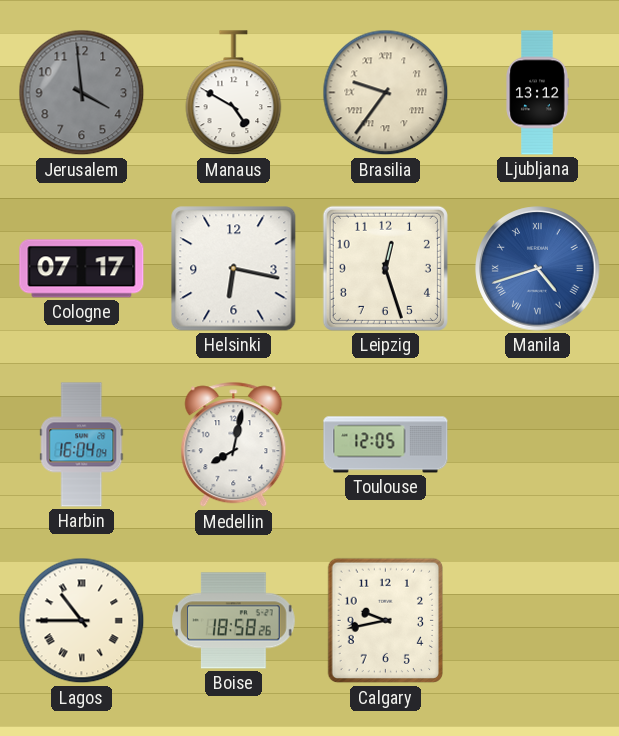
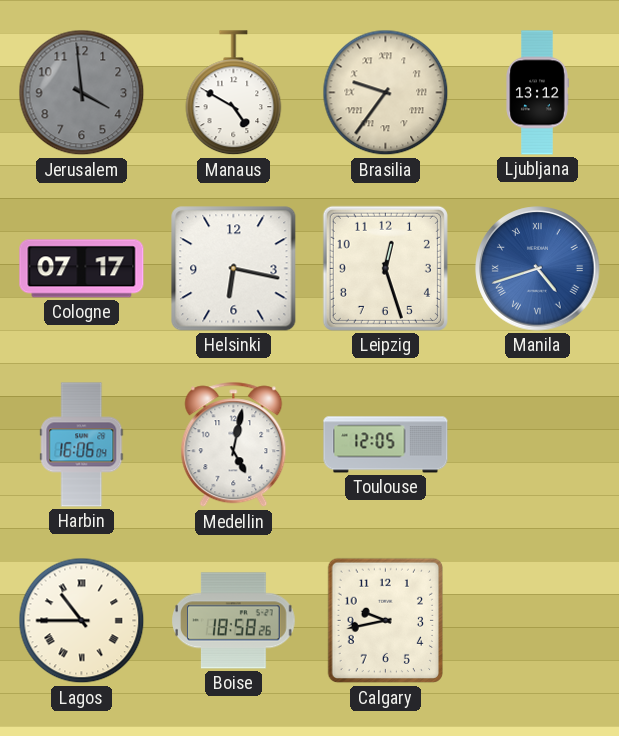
Harbin: 16:04 -> 16:06
Medellin: 8:02 -> 5:02
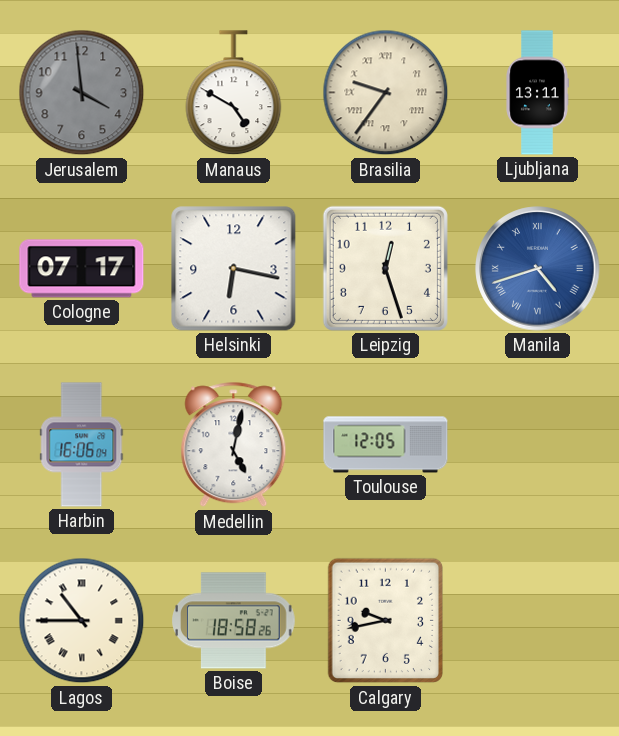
Ljubljana: 13:12 -> 13:11
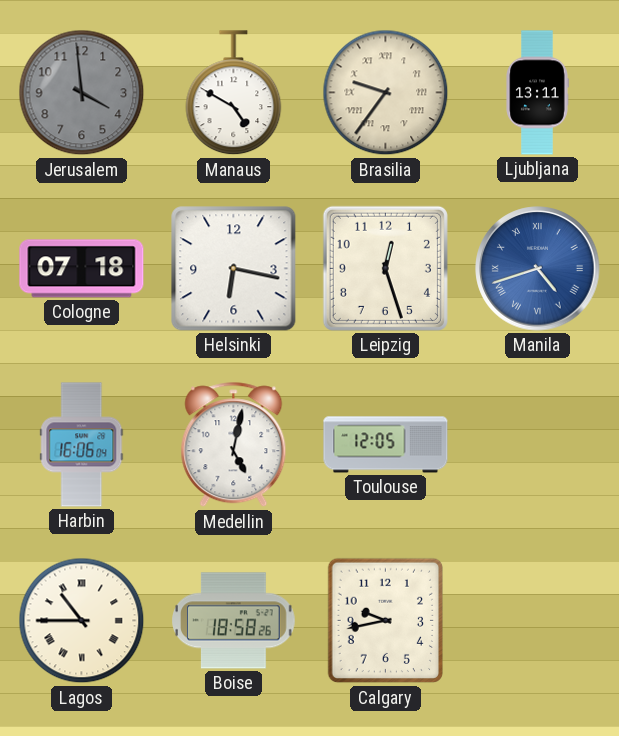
Cologne: 07:17 -> 07:18
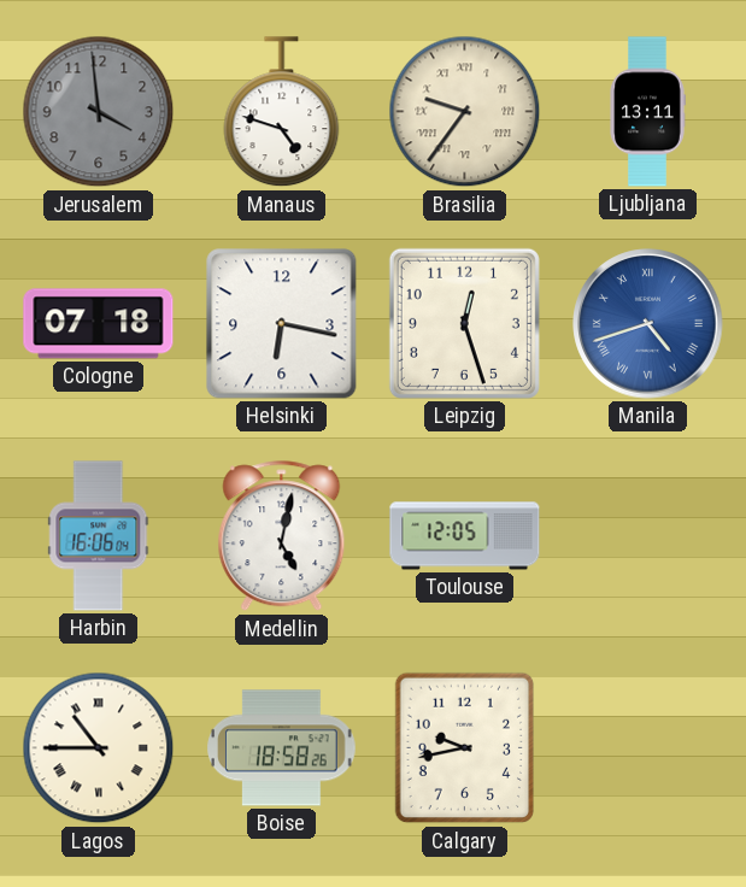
Manaus: 4:50 -> 4:48
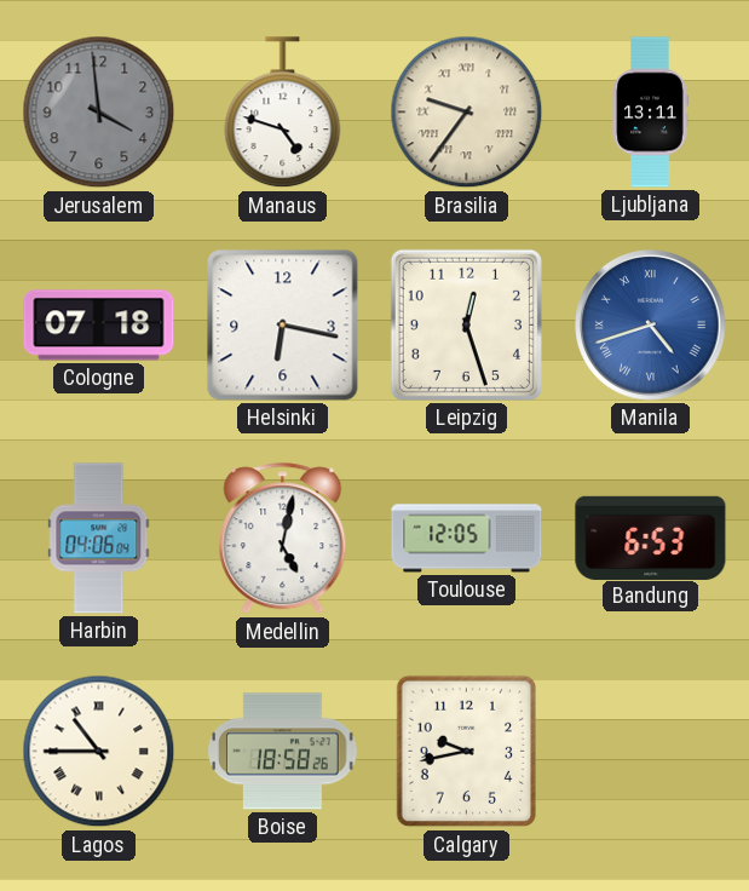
Harbin: 16:06 -> 04:06
Bandung: none -> 6:53
